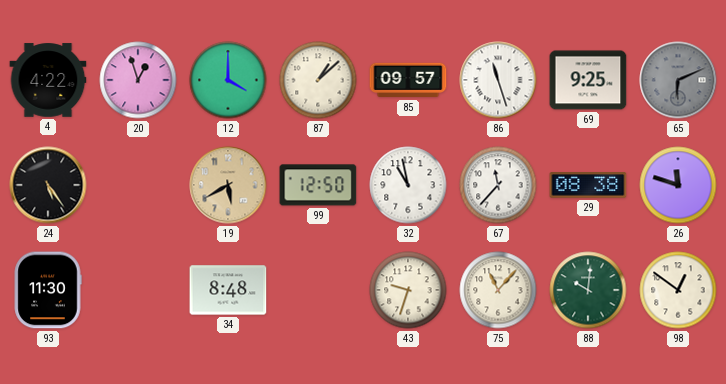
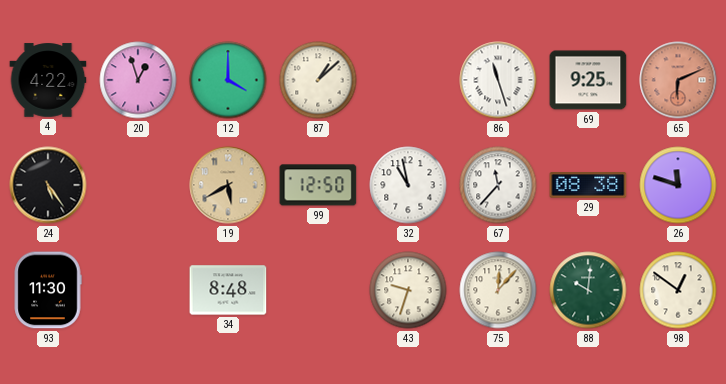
85: 09:57 -> none
65 dial: grey -> salmon
75: 11:07 -> 12:07
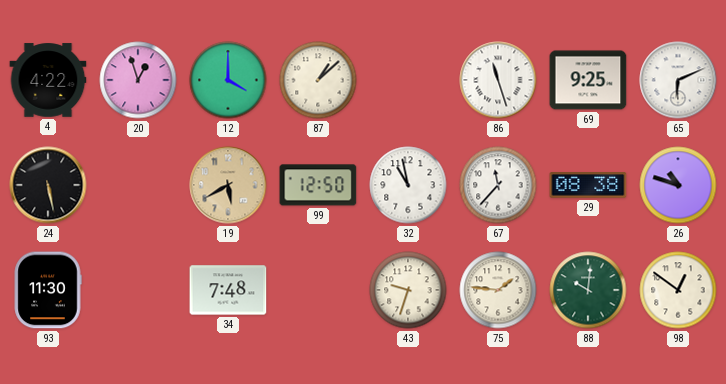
65 dial: salmon -> white
24: 5:24 -> 5:28
26: 11:48 -> 10:48
34: 8:48 -> 7:48
75: 12:07 -> 1:46
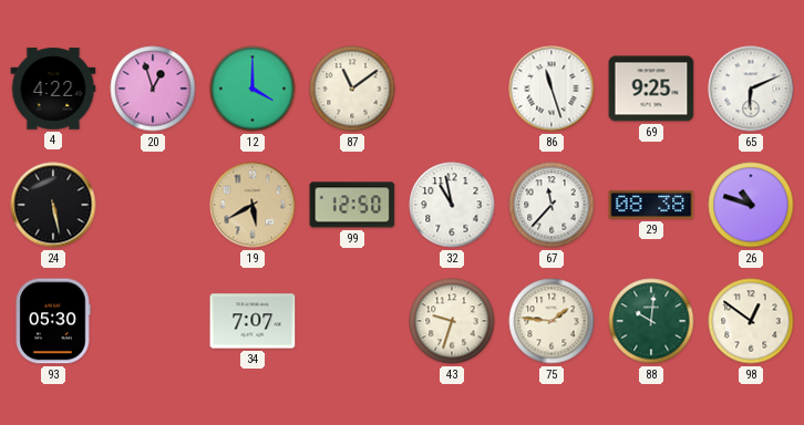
87: 1:08 -> 11:09
93: 11:30 -> 05:30
34: 7:48 -> 7:07
